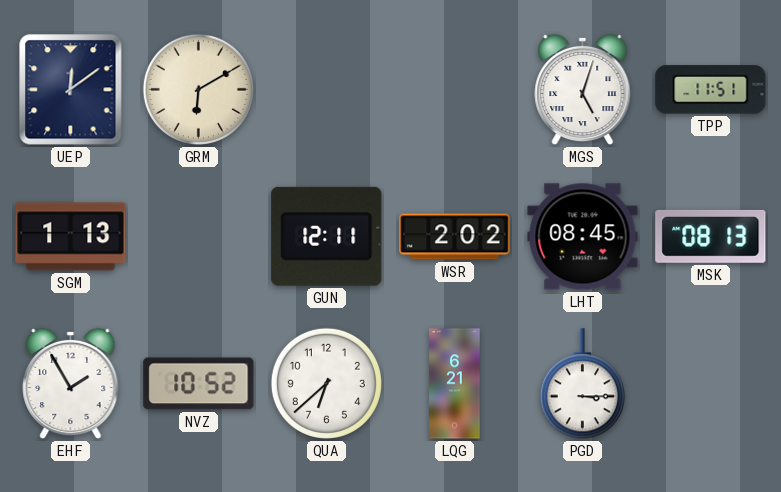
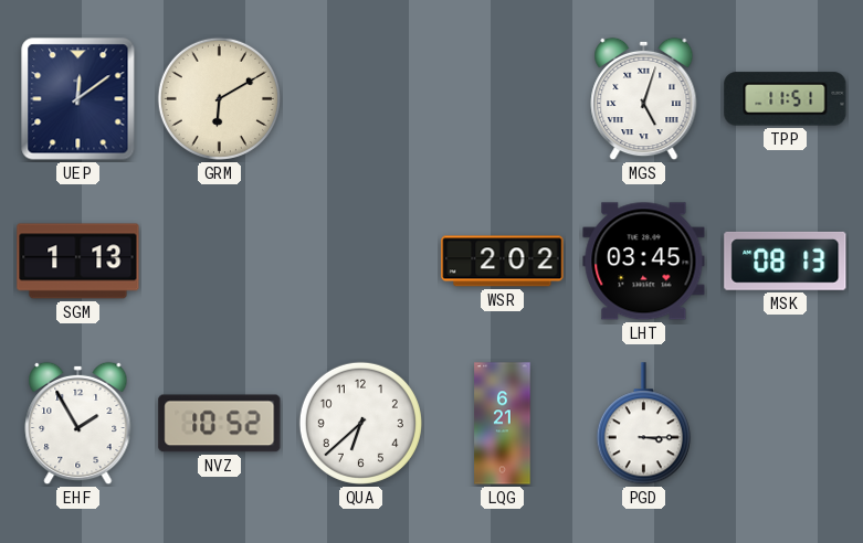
GUN: 12:11 -> none
LHT: 08:45 -> 03:45
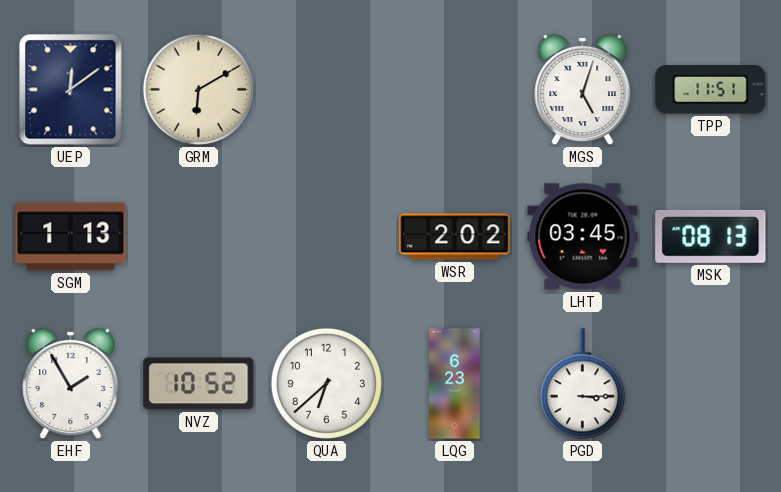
LQG: 6:21 -> 6:23
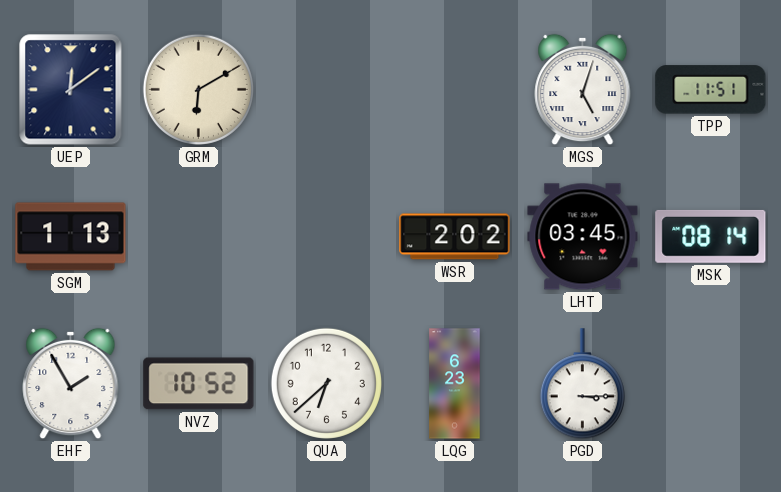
MSK: 08:13 -> 08:14
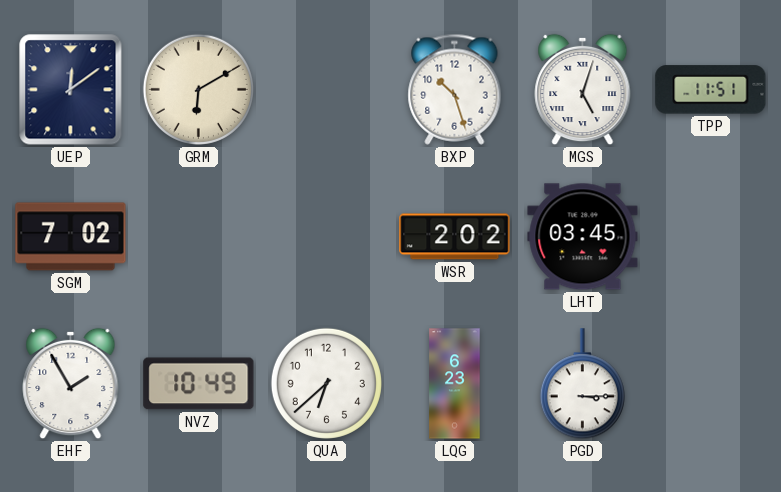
BXP: none -> 10:27
SGM: 1:13 -> 7:02
MSK: 08:14 -> none
NVZ: 10:52 -> 10:49
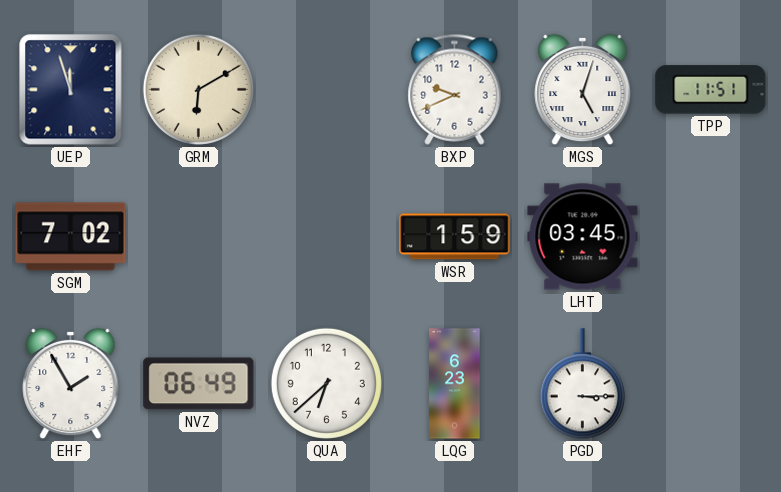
UEP: 12:09 -> 11:57
BXP: 10:27 -> 9:41
WSR: 2:02 -> 1:59
NVZ: 10:49 -> 06:49
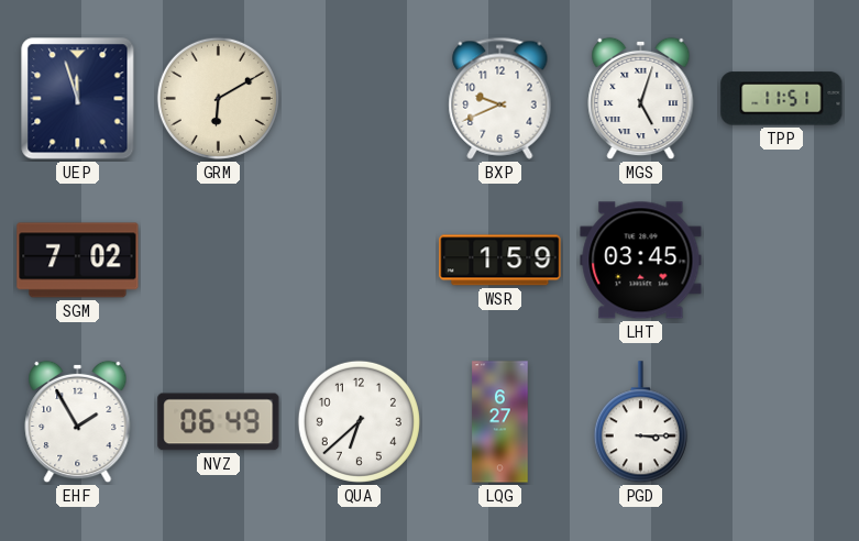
LQG: 6:23 -> 6:27
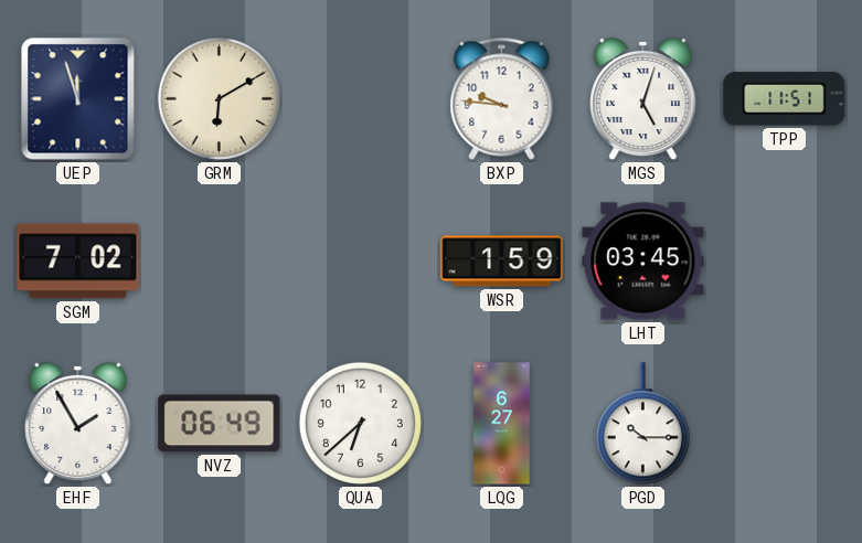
BXP: 9:41 -> 9:46
PGD: 3:15 -> 10:15
